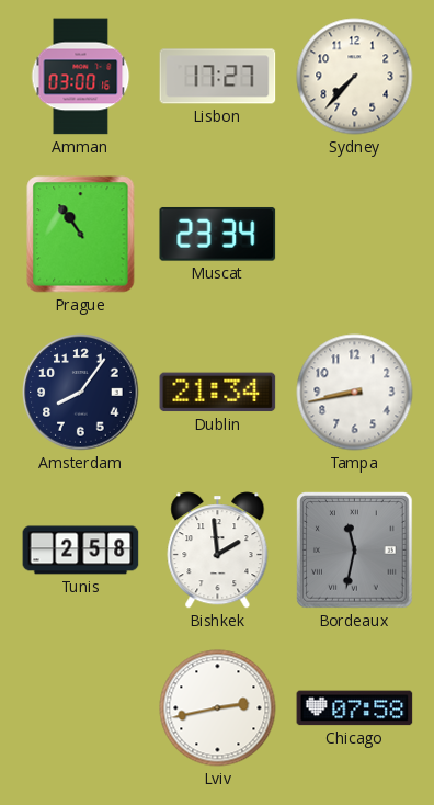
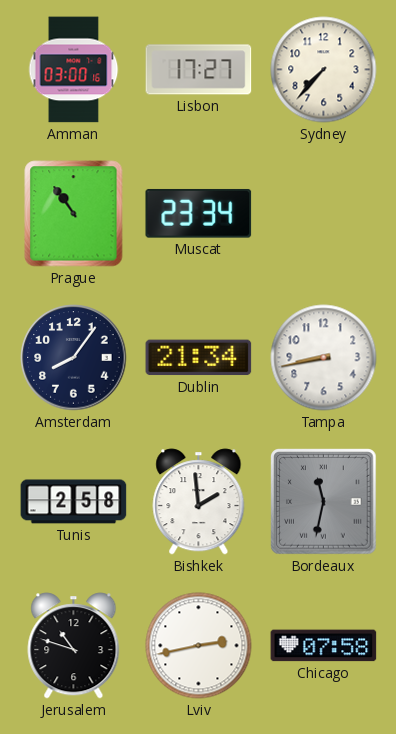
Jerusalem: none -> 10:48
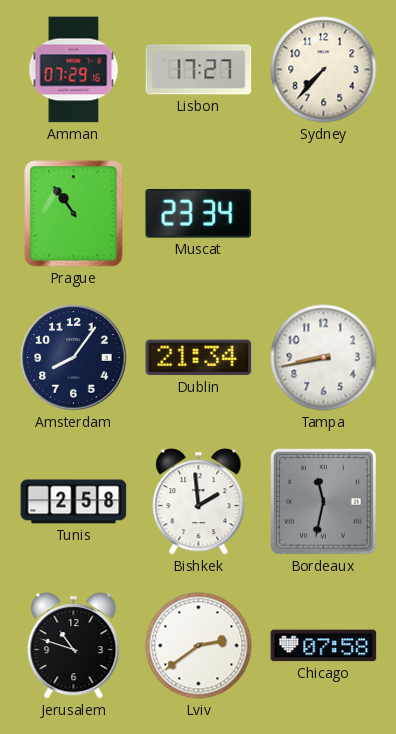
Amman: 03:00 -> 07:29
Lviv: 2:43 -> 2:39
